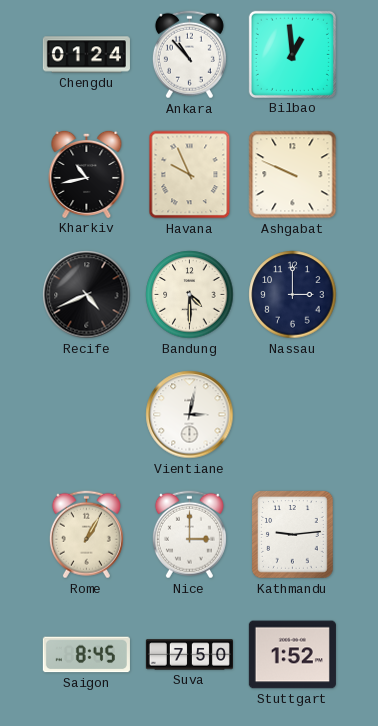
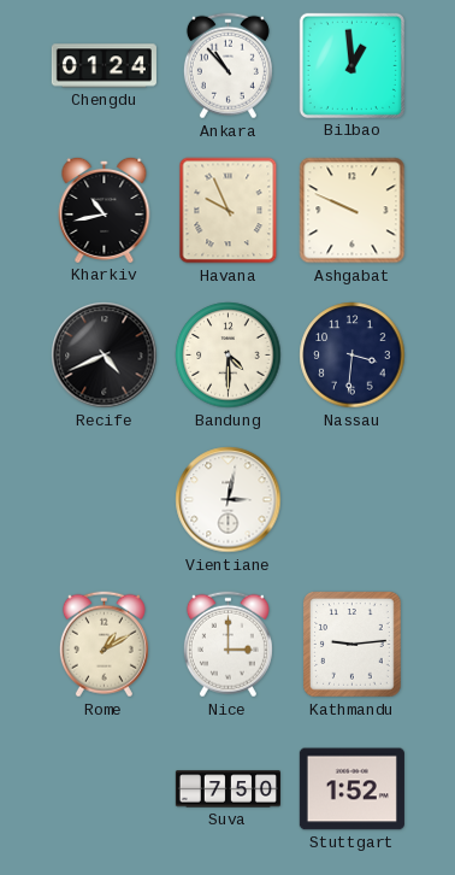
Nassau: 3:00 -> 3:31
Rome: 1:05 -> 1:10
Saigon: 8:45 -> none
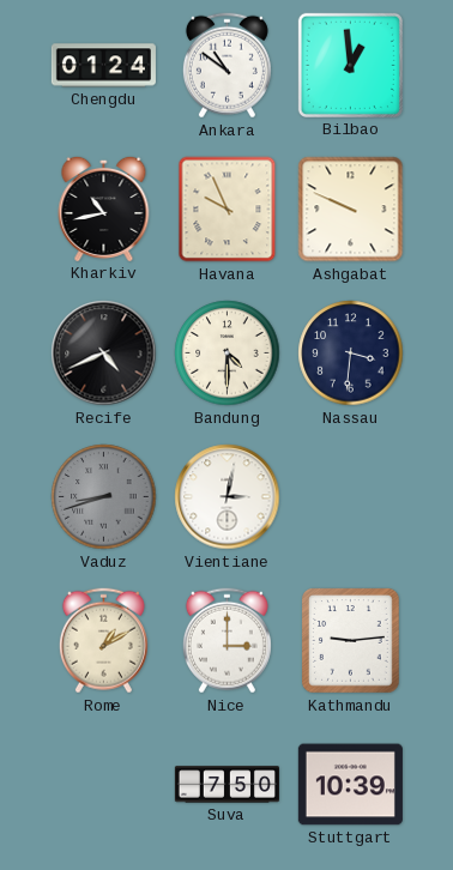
Ankara: 10:53 -> 10:51
Vaduz: none -> 8:42
Stuttgart: 1:52 -> 10:39
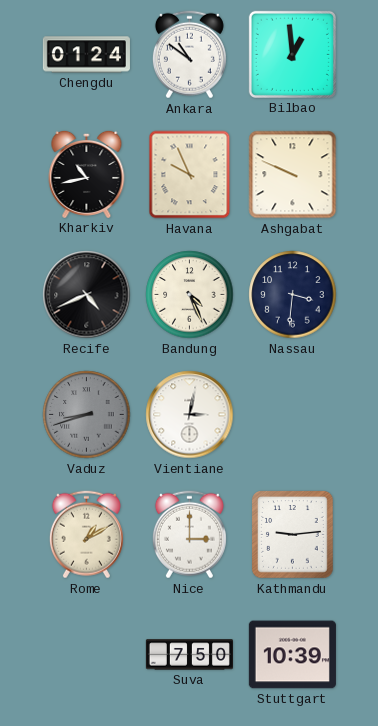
Bandung: 4:30 -> 4:26
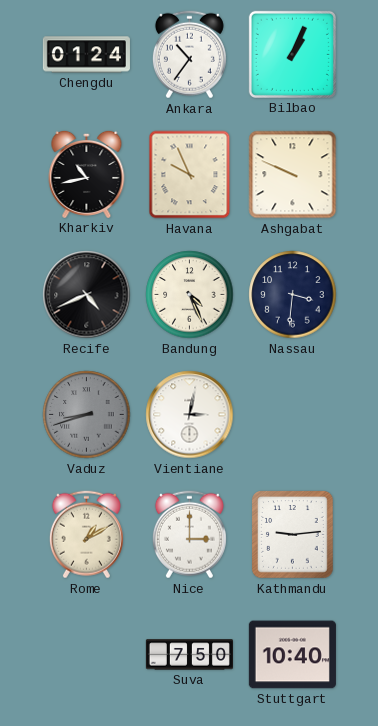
Ankara: 10:51 -> 10:36
Bilbao: 12:59 -> 1:04
Stuttgart: 10:39 -> 10:40
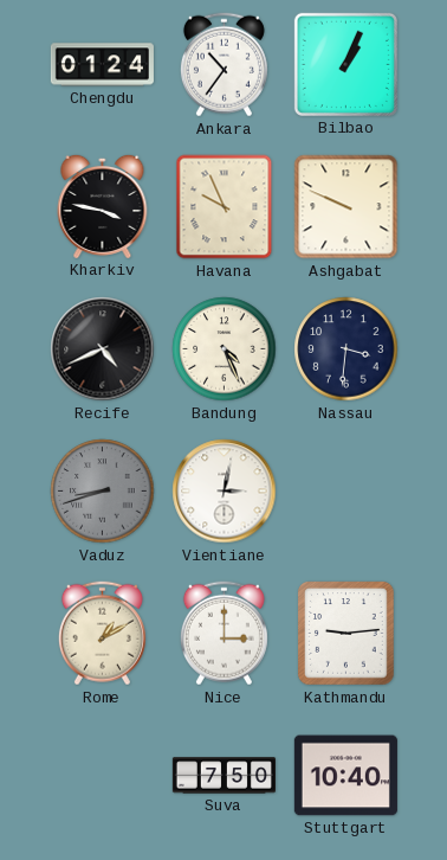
Kharkiv: 10:43 -> 3:47
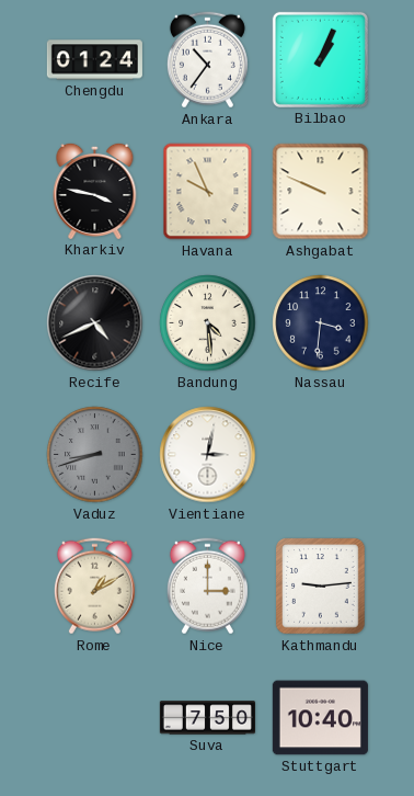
Bandung: 4:26 -> 4:29
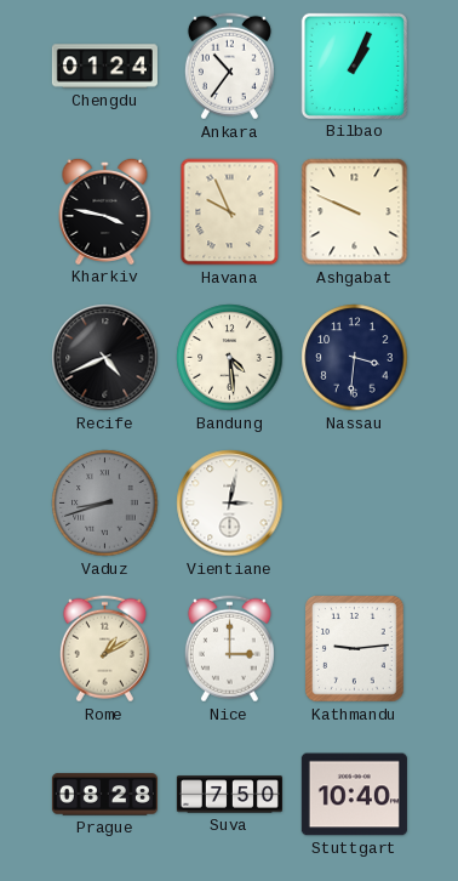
Prague: none -> 08:28
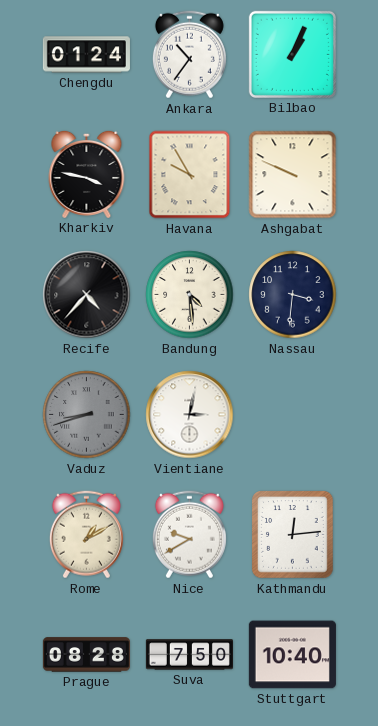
Havana: 9:56 -> 9:55
Recife: 4:41 -> 4:37
Nice: 3:00 -> 9:40
Kathmandu: 9:14 -> 12:14
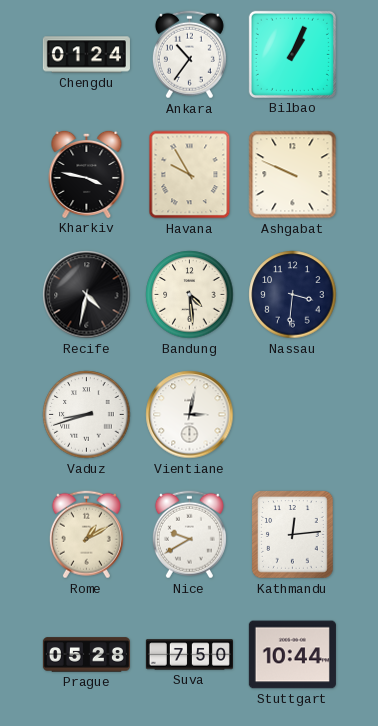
Recife: 4:37 -> 4:32
Vaduz dial: grey -> white
Prague: 08:28 -> 05:28
Stuttgart: 10:40 -> 10:44
